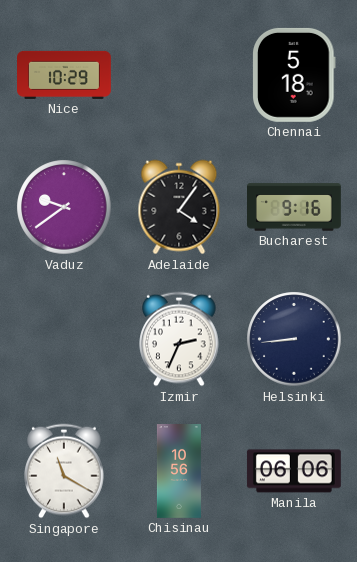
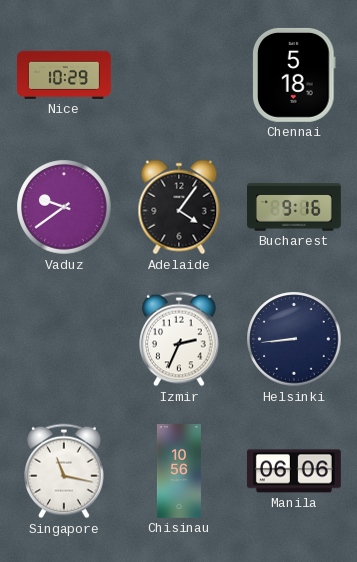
Singapore: 11:20 -> 11:17
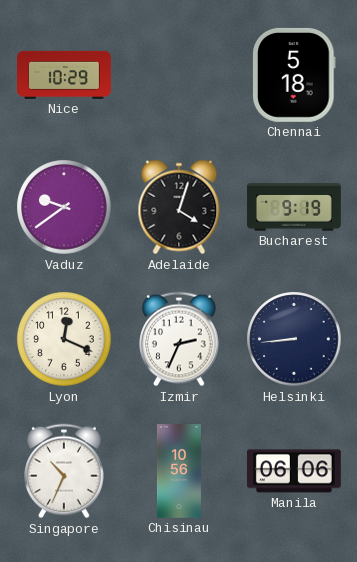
Adelaide: 4:06 -> 4:03
Bucharest: 9:16 -> 9:19
Lyon: none -> 12:19
Singapore: 11:17 -> 10:34
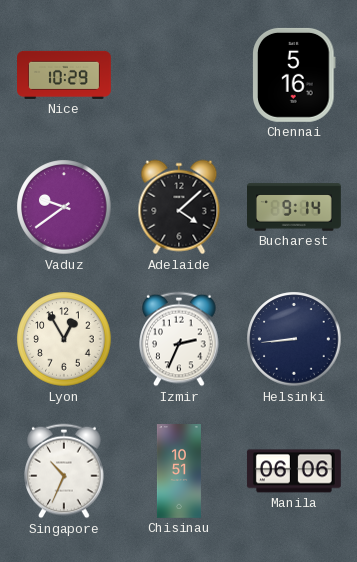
Chennai: 5:18 -> 5:16
Adelaide: 4:03 -> 4:08
Bucharest: 9:19 -> 9:14
Lyon: 12:19 -> 12:55
Chisinau: 10:56 -> 10:51
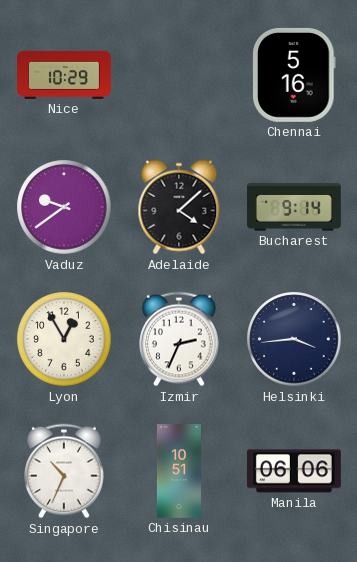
Helsinki: 8:44 -> 3:44
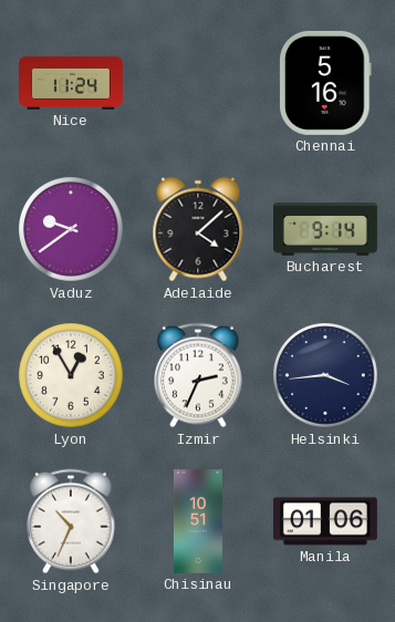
Nice: 10:29 -> 11:24
Manila: 06:06 -> 01:06
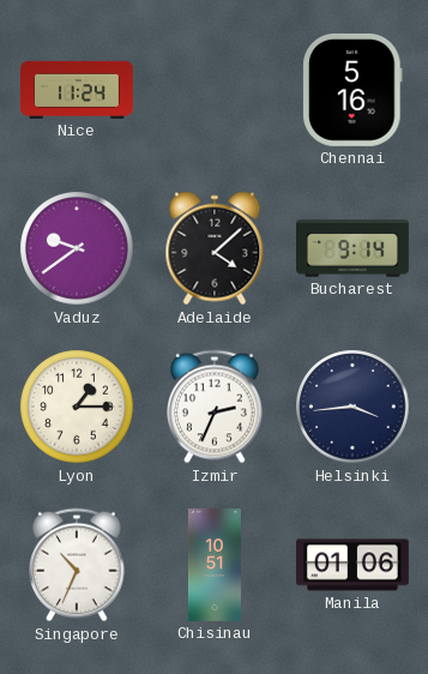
Lyon: 12:55 -> 1:15
